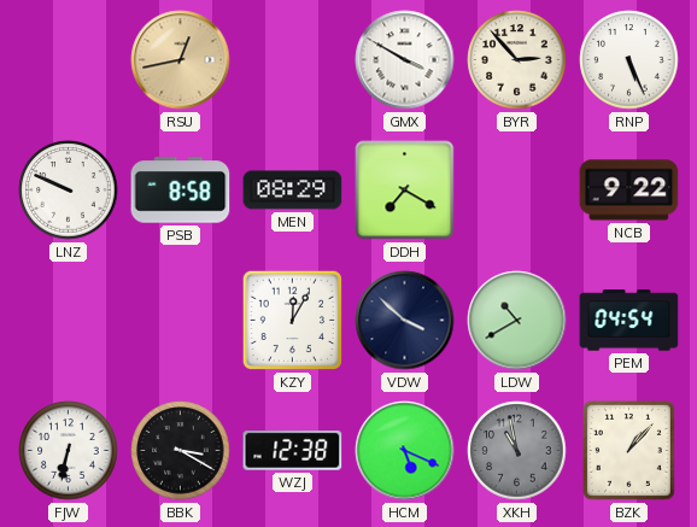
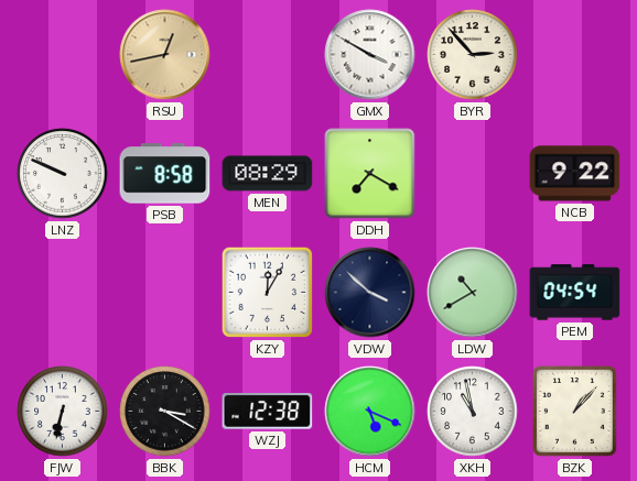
RNP: 5:26 -> none
XKH dial: grey -> white
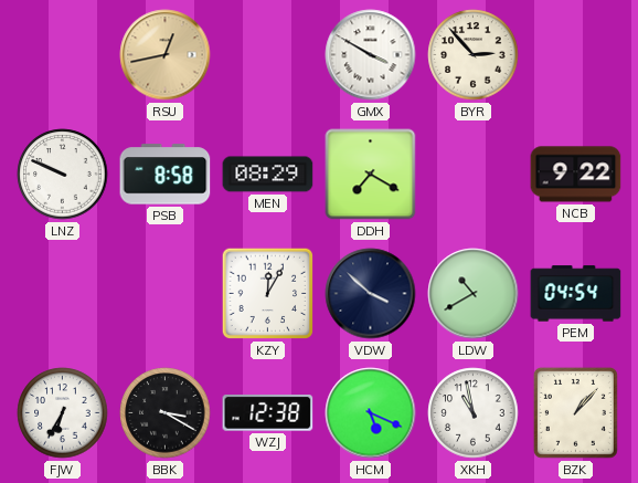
FJW: 6:32 -> 6:35
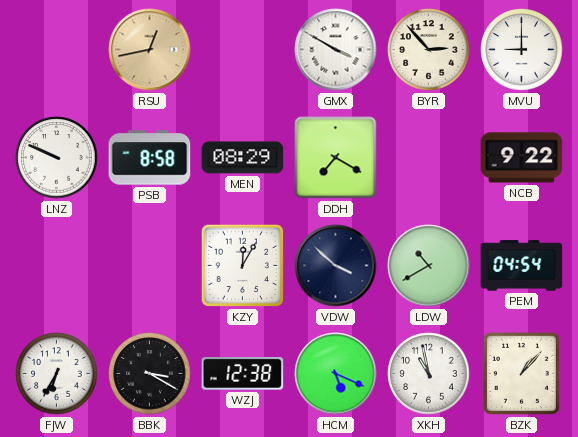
MVU: none -> 9:00
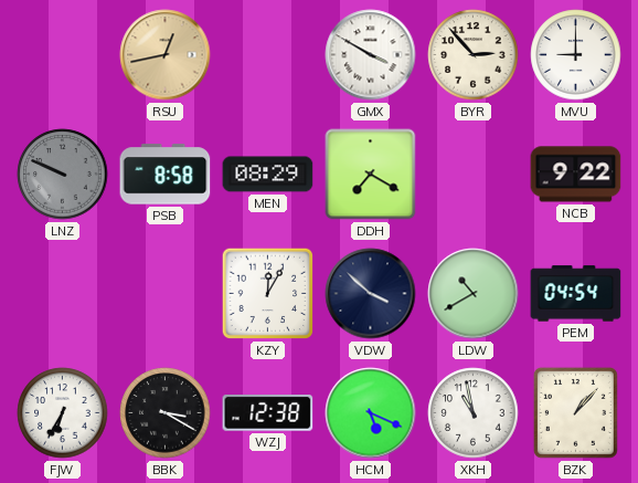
LNZ dial: white -> grey
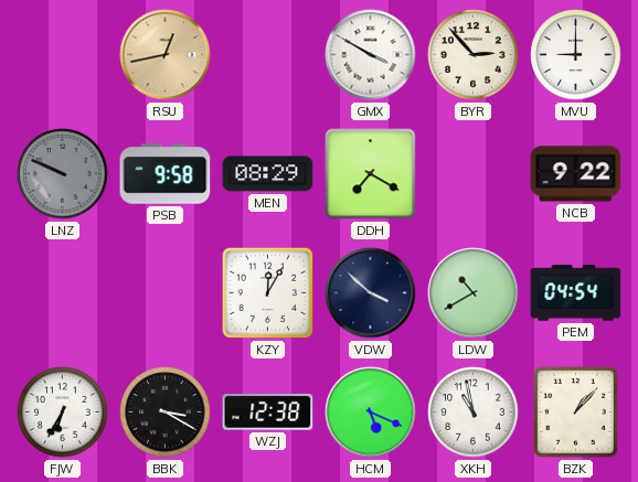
PSB: 8:58 -> 9:58
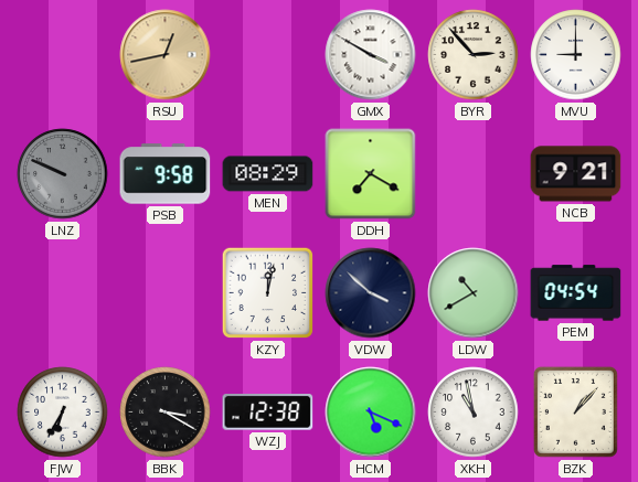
NCB: 9:22 -> 9:21
KZY: 12:05 -> 12:02
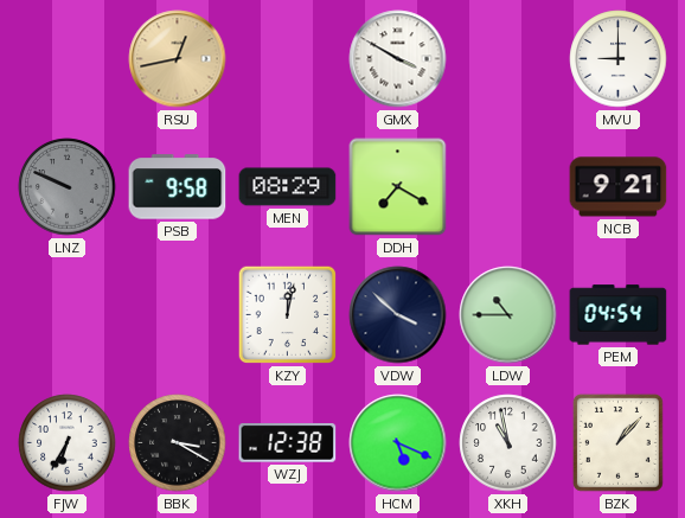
BYR: 2:53 -> none
LDW: 10:40 -> 10:45
